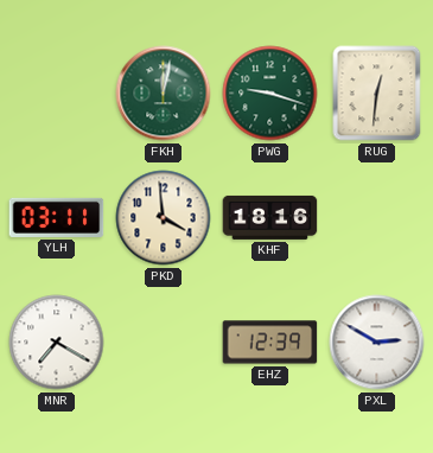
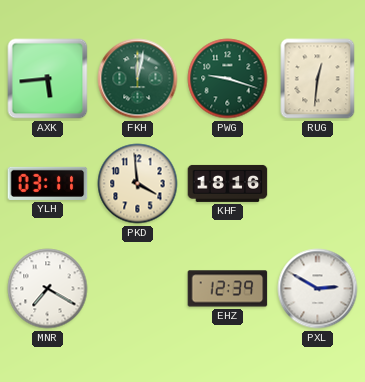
AXK: none -> 5:44
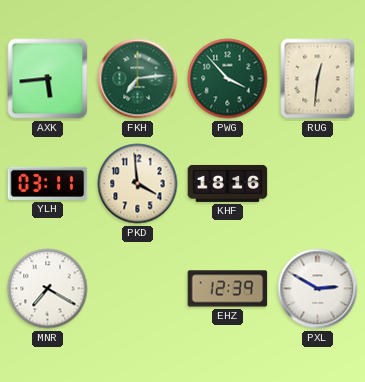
FKH: 12:02 -> 7:14
PWG: 9:18 -> 3:53
